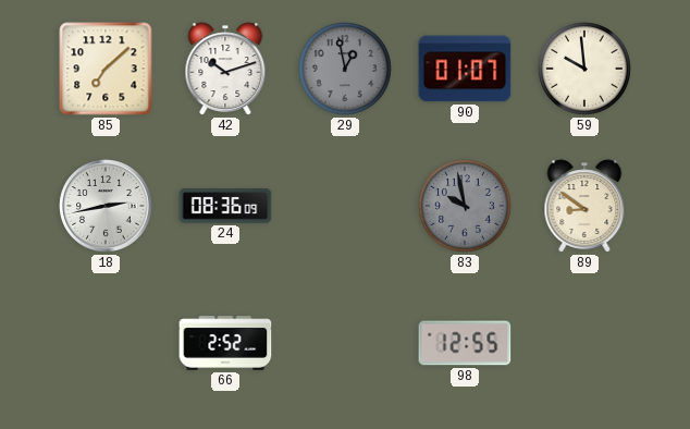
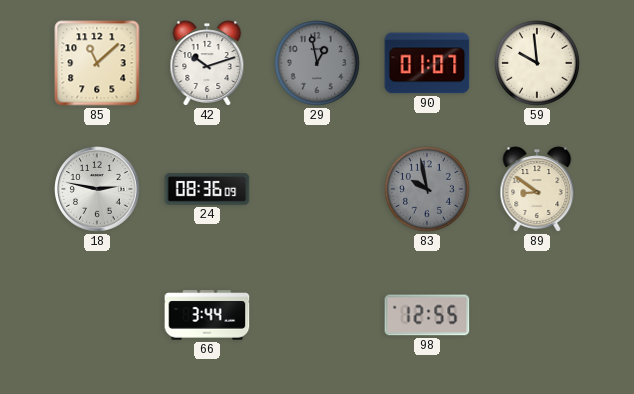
85: 7:08 -> 11:08
18: 2:43 -> 2:47
66: 2:52 -> 3:44
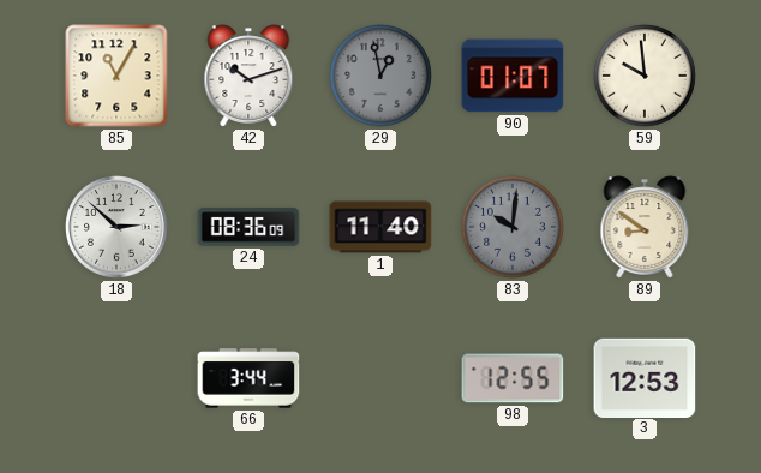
85: 11:08 -> 11:05
18: 2:47 -> 2:52
1: none -> 11:40
83: 9:58 -> 10:01
3: none -> 12:53
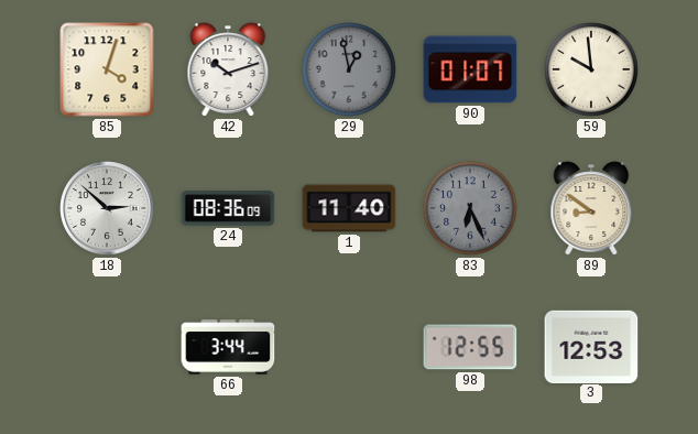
85: 11:05 -> 4:03
83: 10:01 -> 6:26
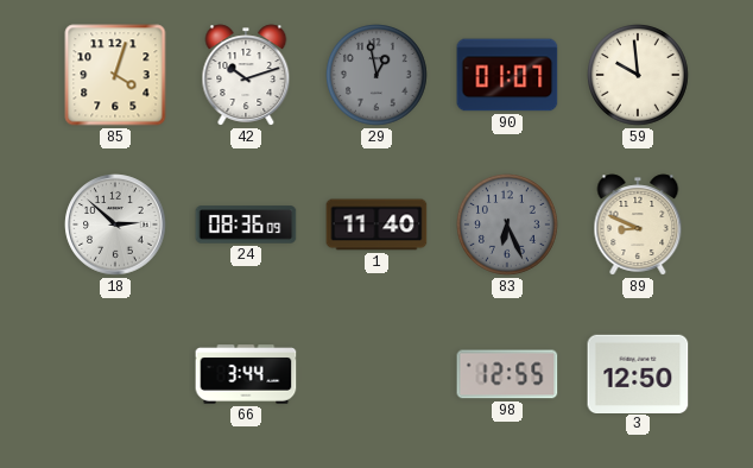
89: 8:51 -> 8:49
3: 12:53 -> 12:50
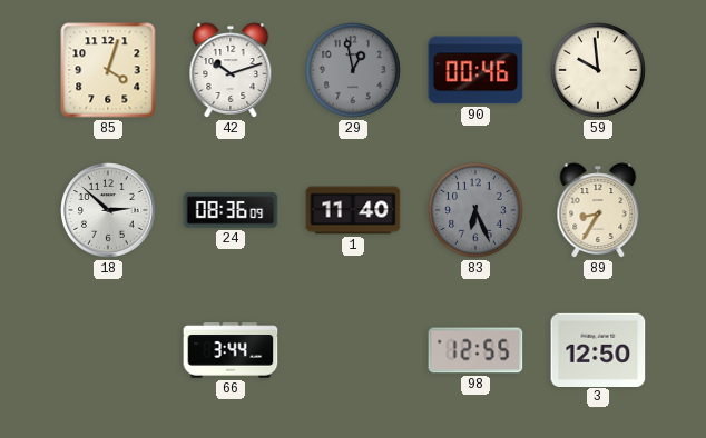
90: 01:07 -> 00:46
89: 8:49 -> 8:35
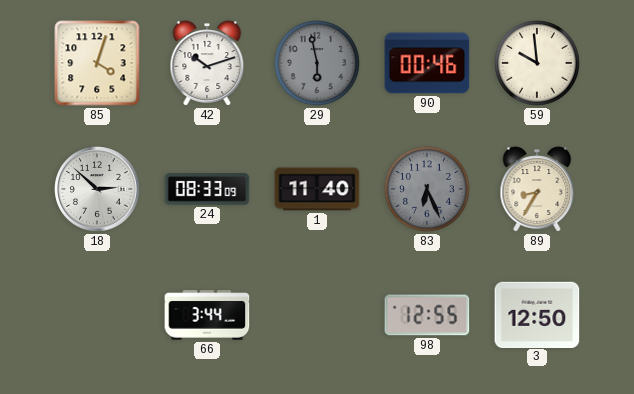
29: 12:58 -> 5:58
24: 08:36 -> 08:33
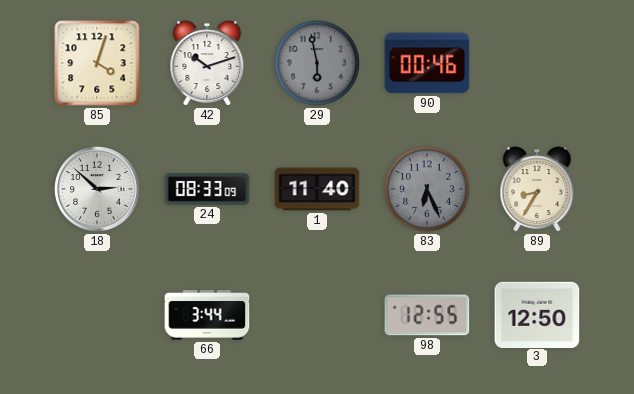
59: 9:59 -> none
